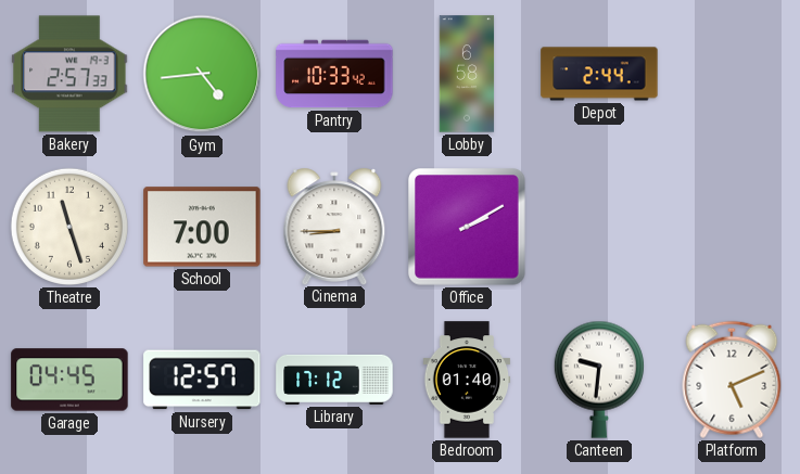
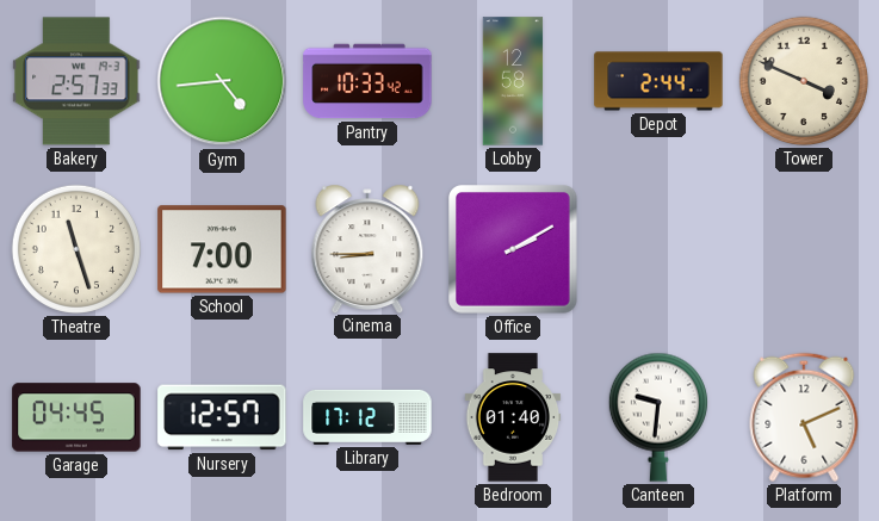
Lobby: 6:58 -> 12:58
Tower: none -> 3:49
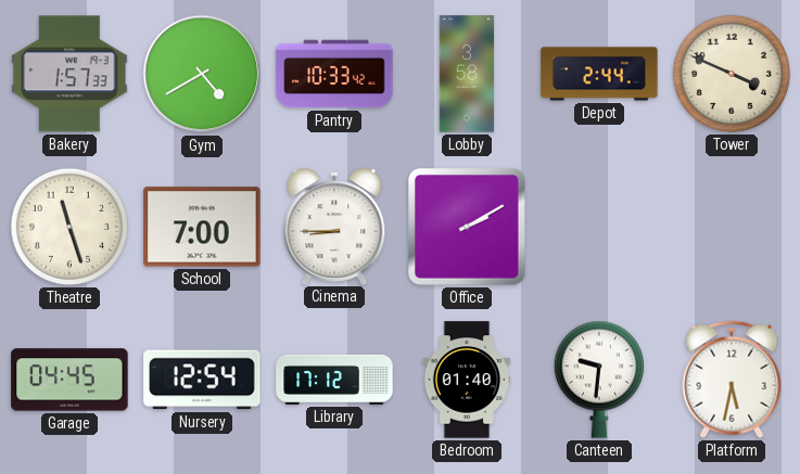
Bakery: 2:57 -> 1:57
Gym: 4:44 -> 4:40
Lobby: 12:58 -> 3:58
Nursery: 12:57 -> 12:54
Platform: 5:11 -> 5:32
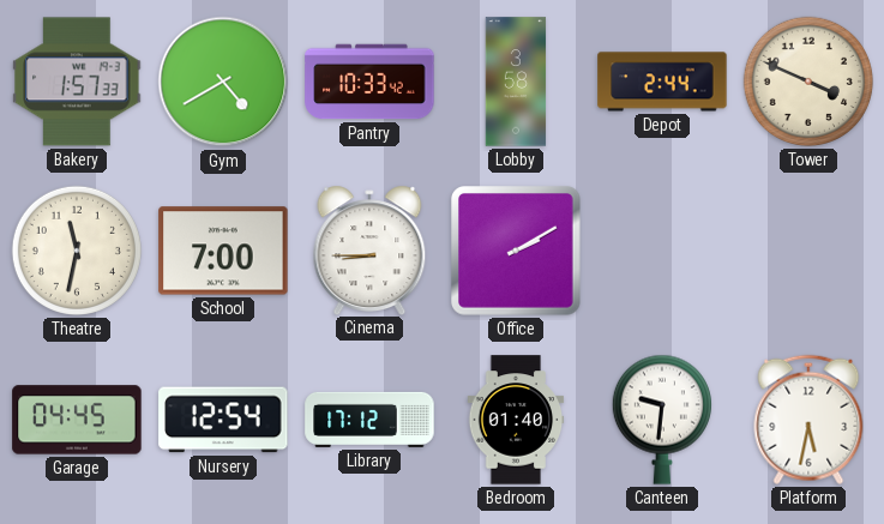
Theatre: 11:27 -> 11:32
